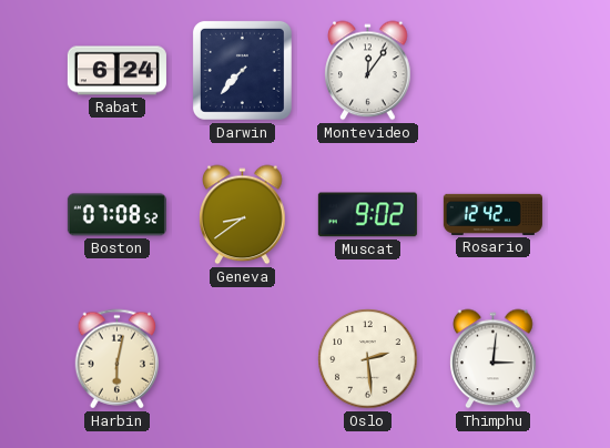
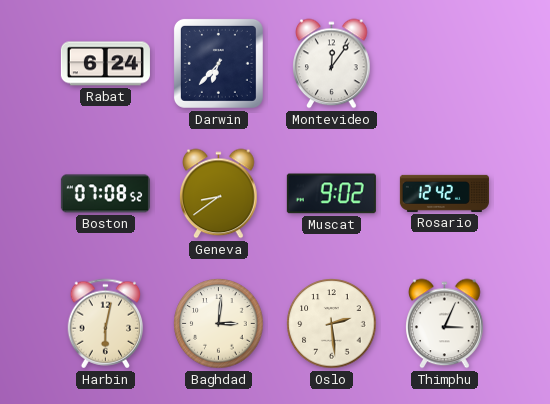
Darwin: 7:37 -> 6:37
Baghdad: none -> 3:01
Thimphu: 3:01 -> 3:04
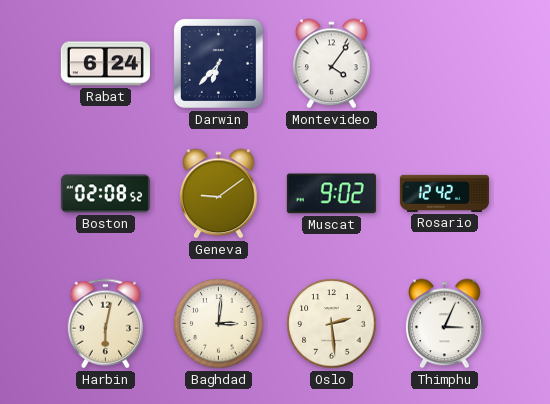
Montevideo: 12:06 -> 4:06
Boston: 07:08 -> 02:08
Geneva: 8:39 -> 9:09
